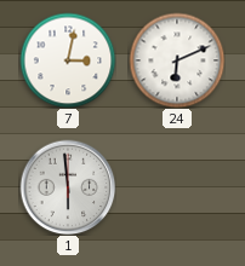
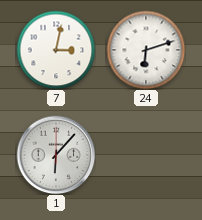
24: 6:11 -> 6:12
1: 5:59 -> 6:07
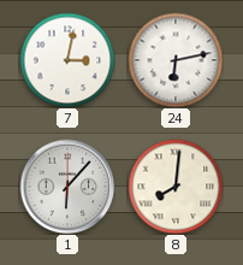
24: 6:12 -> 6:13
8: none -> 8:01
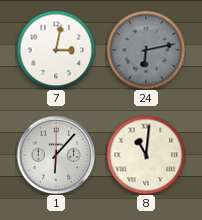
24 dial: white -> grey
8: 8:01 -> 11:01
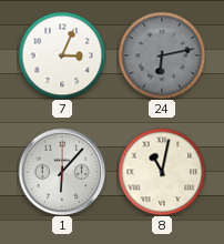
7: 3:02 -> 3:04
8: 11:01 -> 11:02
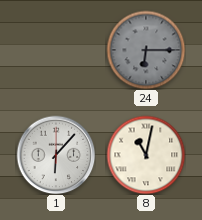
7: 3:04 -> none
24: 6:13 -> 6:15
